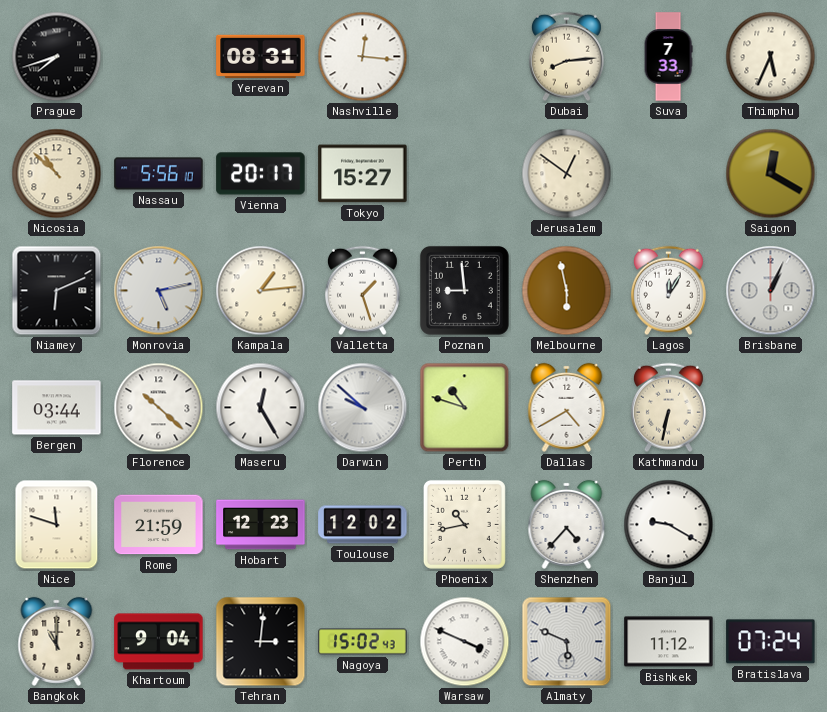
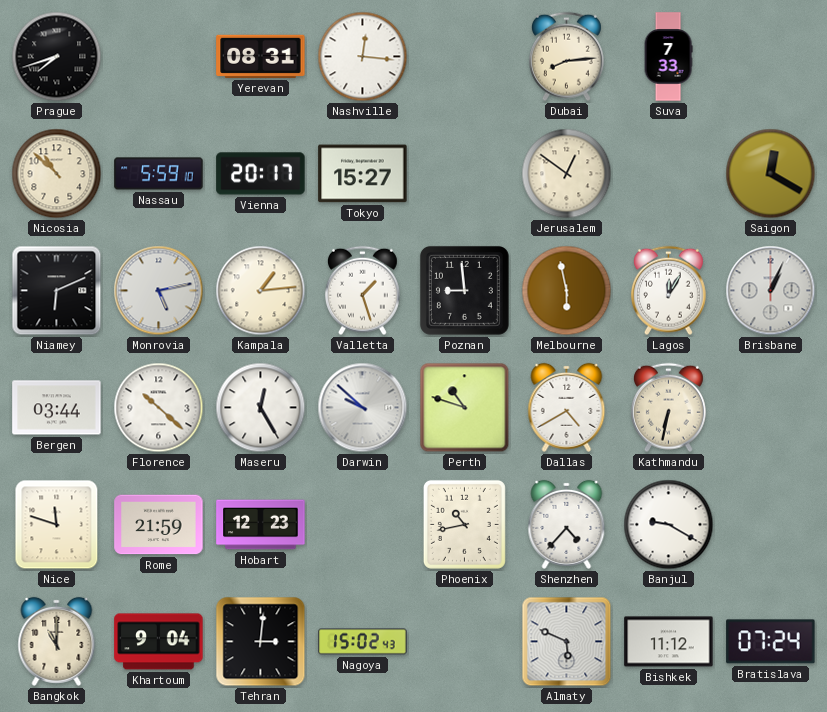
Thimphu: 5:34 -> none
Nassau: 5:56 -> 5:59
Toulouse: 12:02 -> none
Warsaw: 3:49 -> none
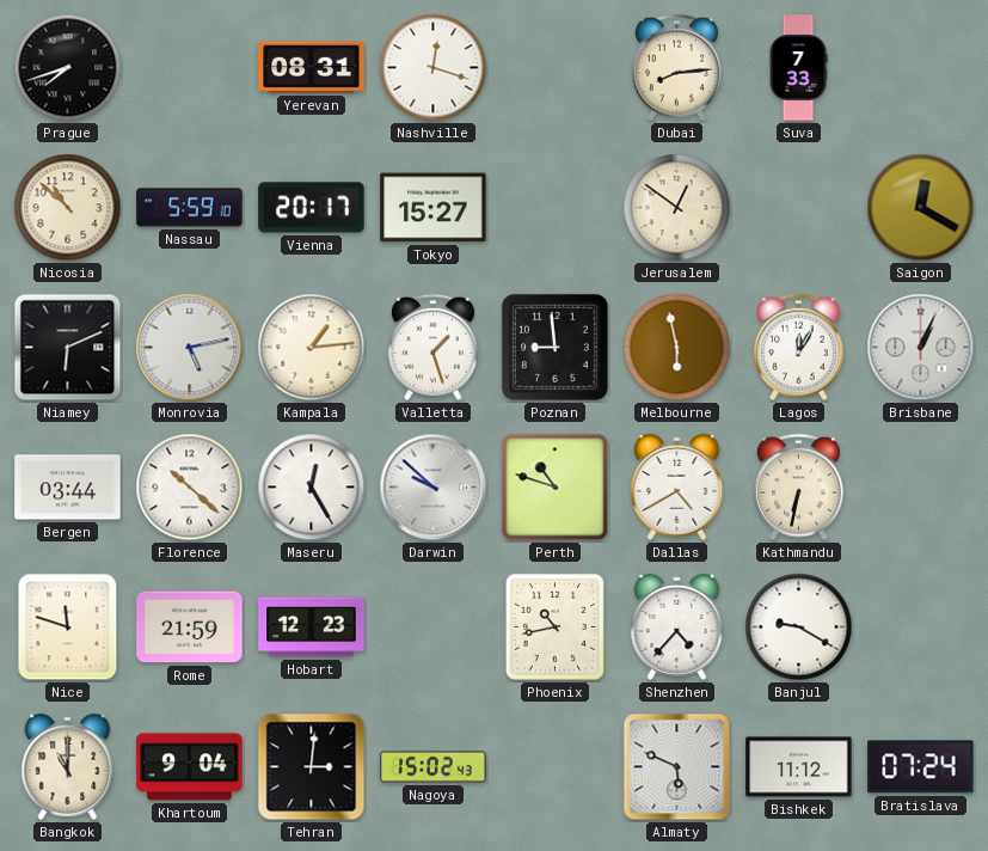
Nashville: 12:16 -> 12:18
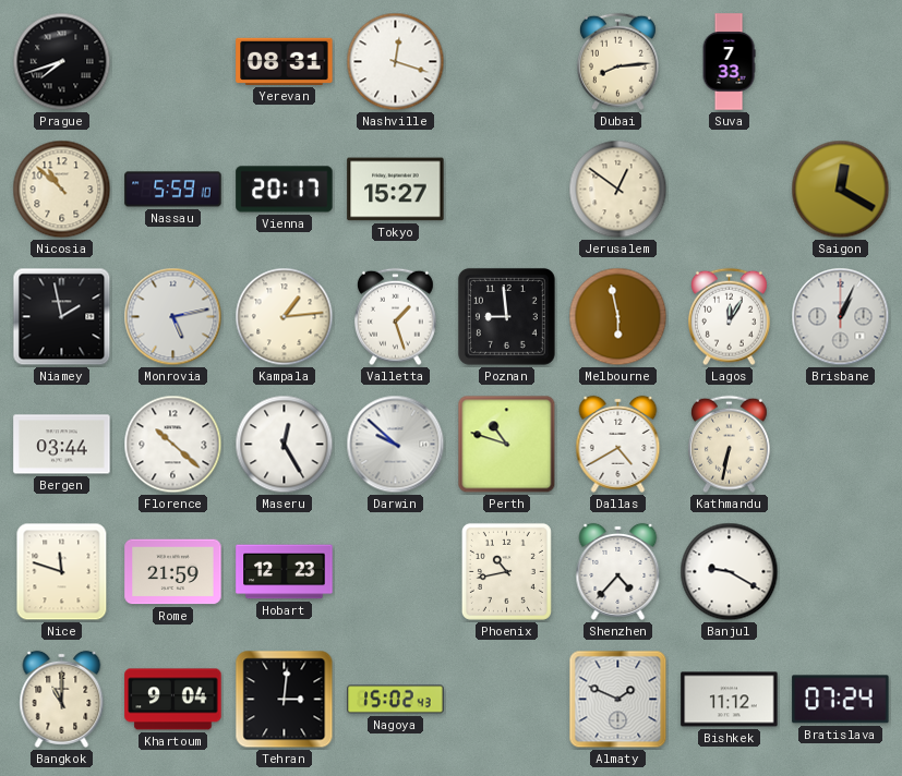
Niamey: 6:11 -> 1:58
Almaty: 5:49 -> 1:49
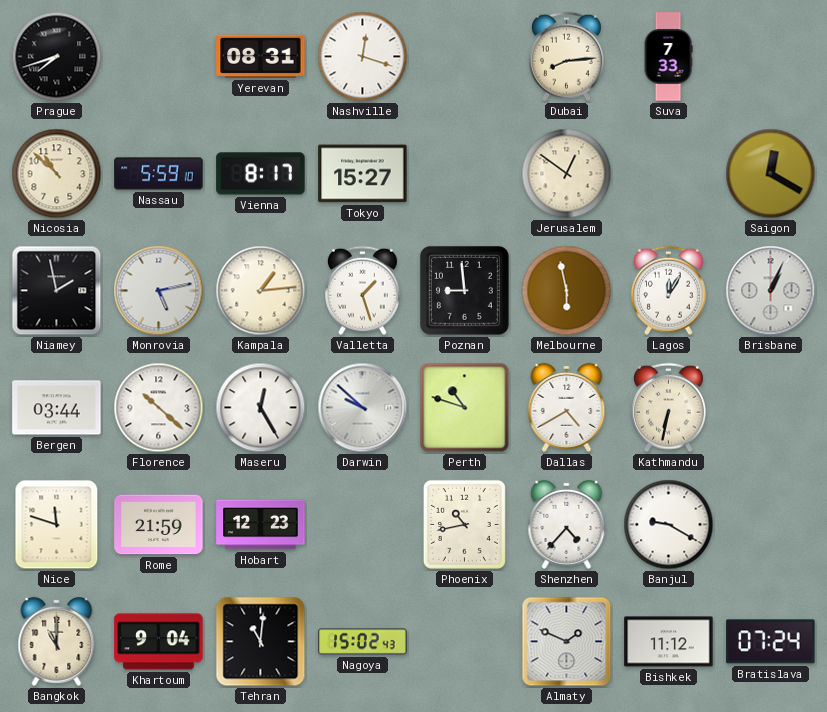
Vienna: 20:17 -> 8:17
Tehran: 3:01 -> 11:01
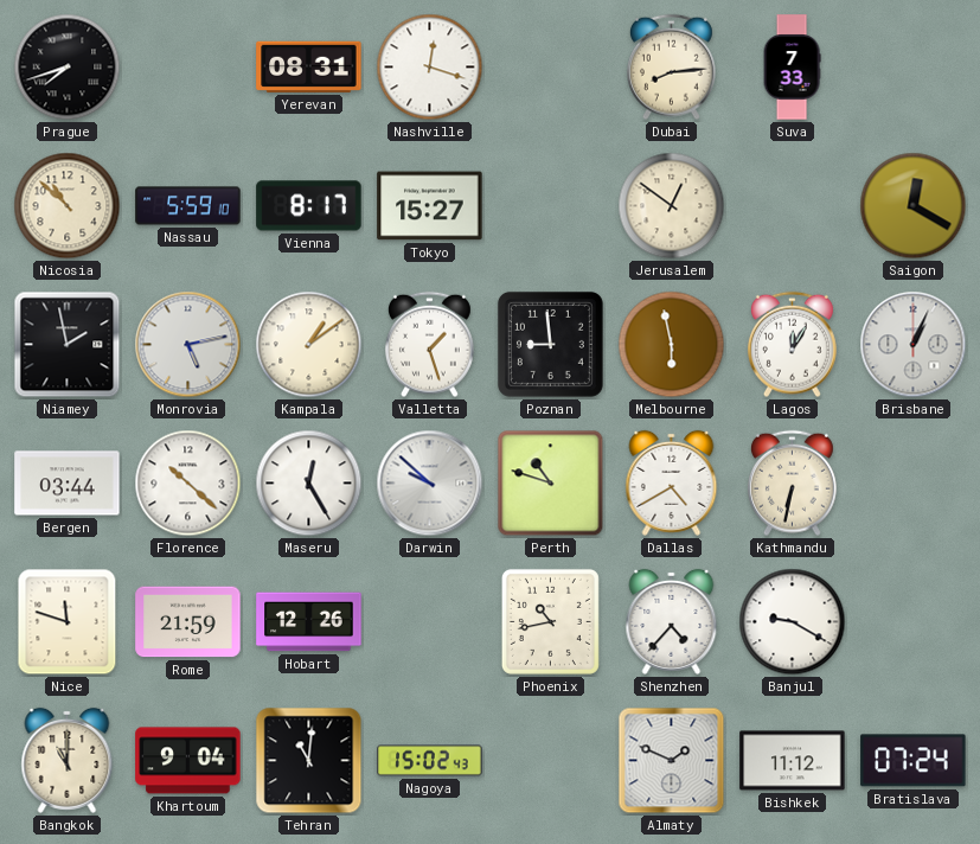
Kampala: 1:14 -> 1:09
Hobart: 12:23 -> 12:26
